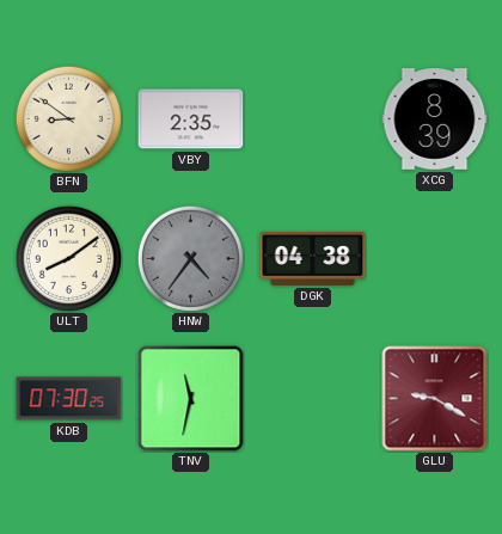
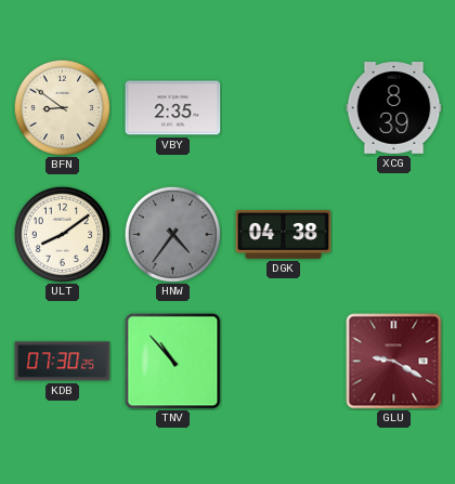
TNV: 11:32 -> 10:53
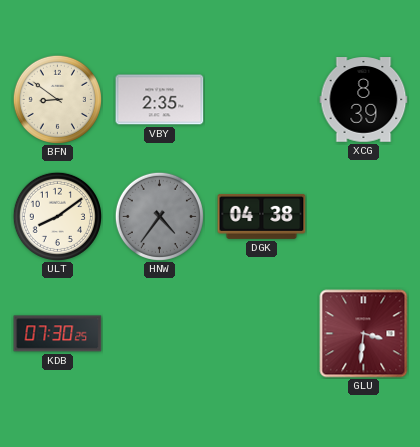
TNV: 10:53 -> none
GLU: 9:20 -> 3:31
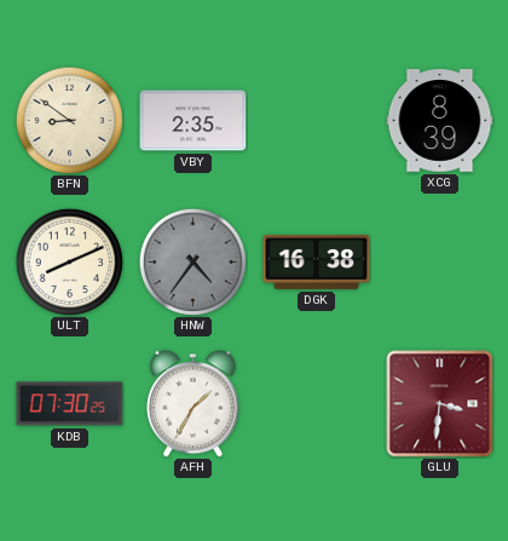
ULT: 8:09 -> 8:11
DGK: 04:38 -> 16:38
AFH: none -> 1:35
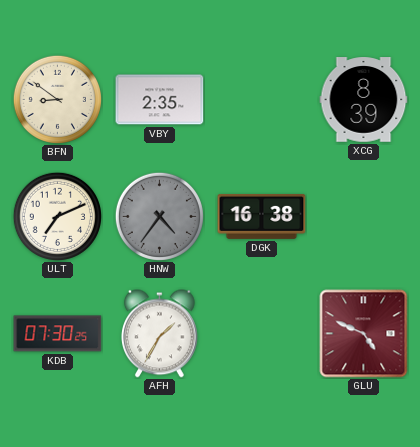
ULT: 8:11 -> 7:11
GLU: 3:31 -> 4:49
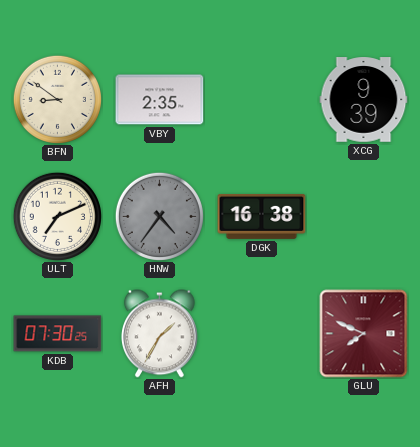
XCG: 8:39 -> 9:39
GLU: 4:49 -> 7:49
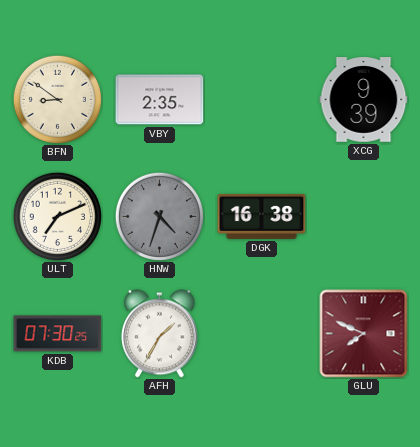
HNW: 4:36 -> 4:33
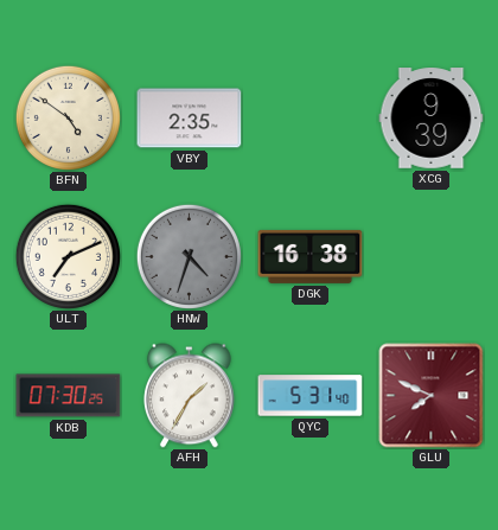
BFN: 8:51 -> 4:51
QYC: none -> 5:31
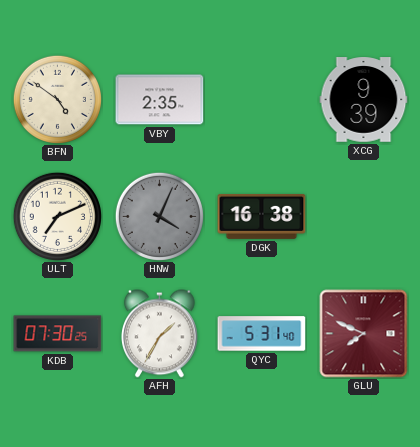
HNW: 4:33 -> 4:04
